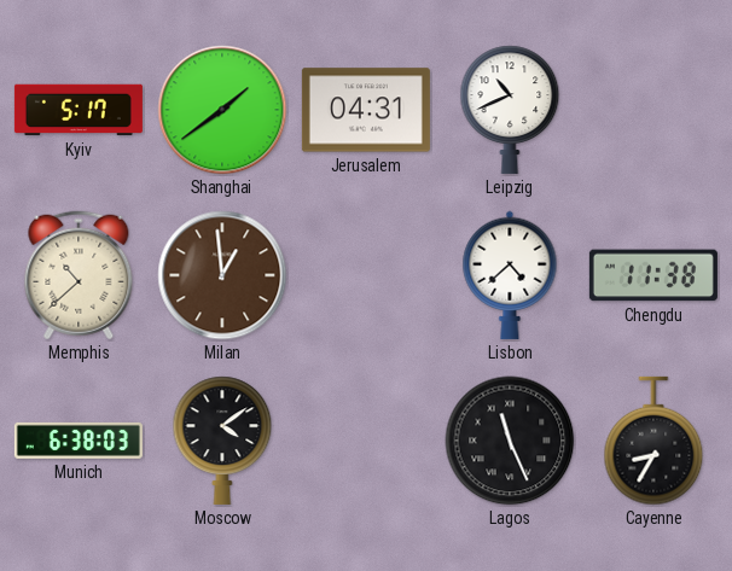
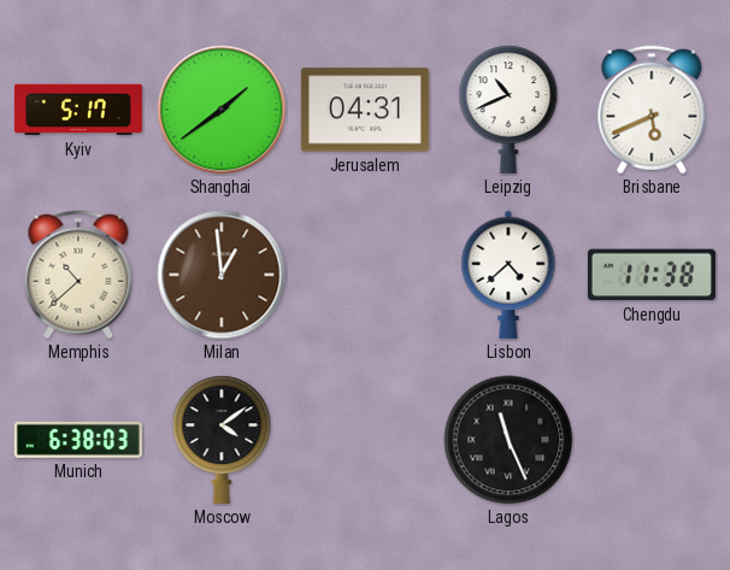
Brisbane: none -> 5:41
Cayenne: 8:35 -> none
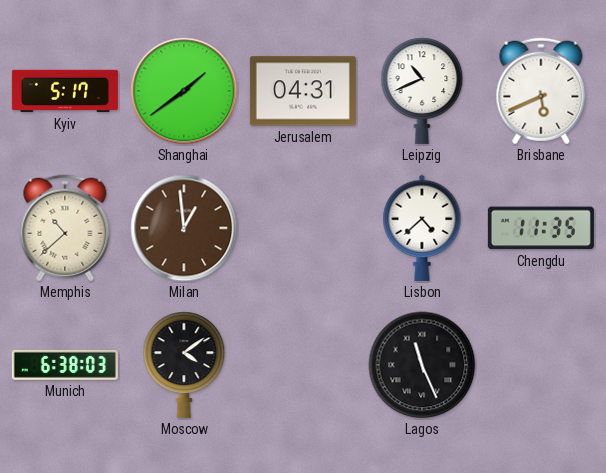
Chengdu: 11:38 -> 11:35
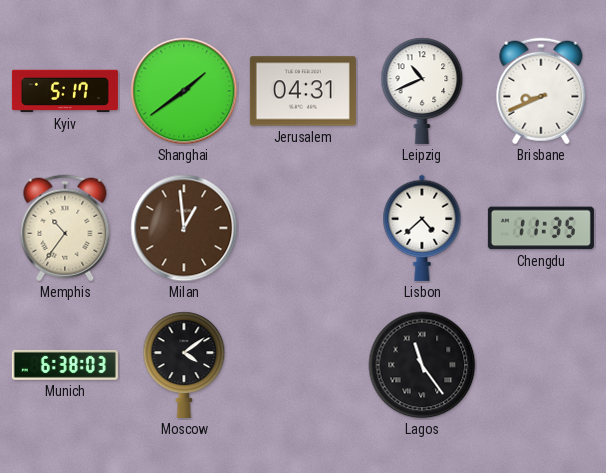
Brisbane: 5:41 -> 8:41
Memphis: 10:38 -> 10:36
Lagos: 11:26 -> 11:24
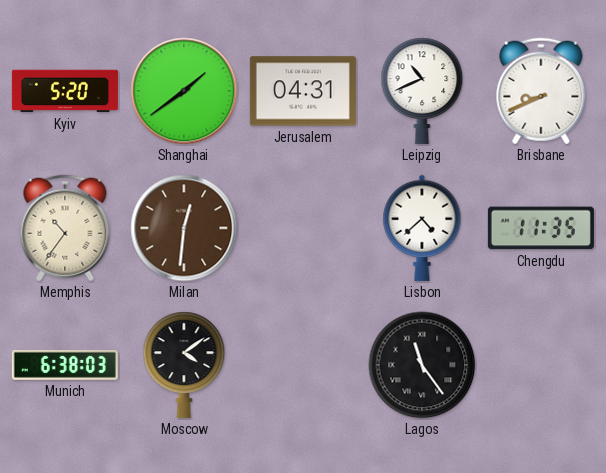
Kyiv: 5:17 -> 5:20
Milan: 12:59 -> 12:31
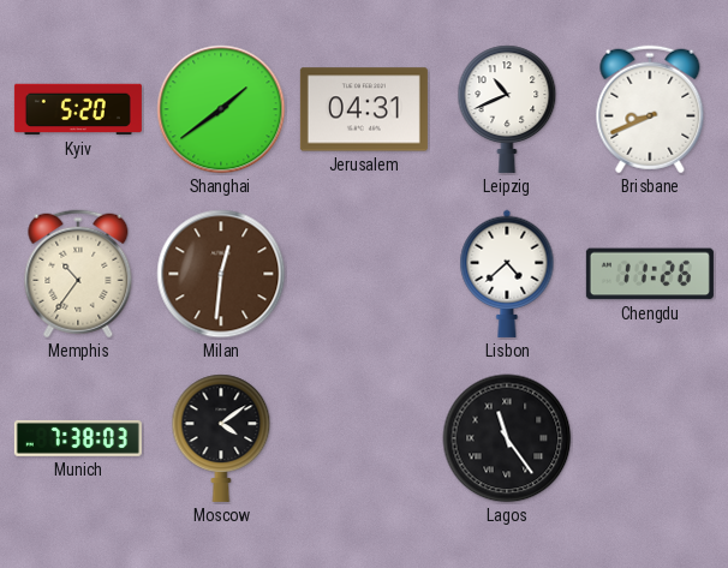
Chengdu: 11:35 -> 11:26
Munich: 6:38 -> 7:38
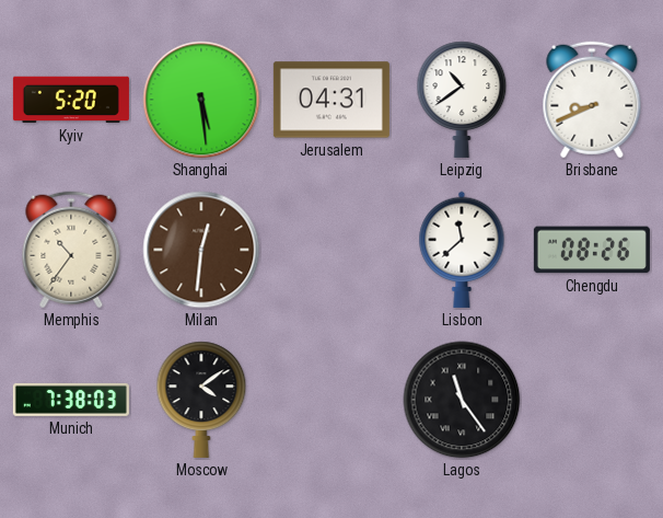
Shanghai: 1:39 -> 5:29
Leipzig: 10:41 -> 10:39
Lisbon: 4:38 -> 11:38
Chengdu: 11:26 -> 08:26
